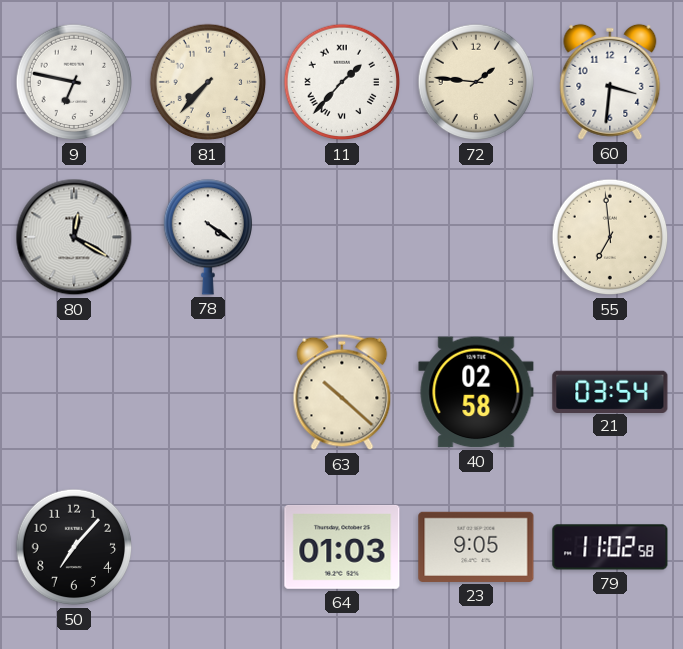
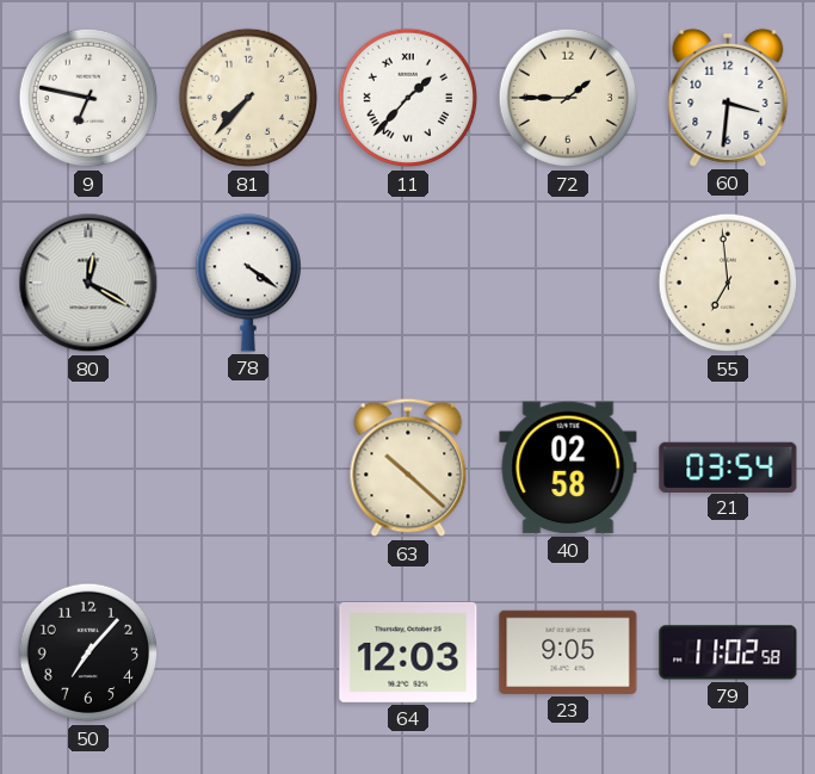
72: 1:46 -> 1:45
64: 01:03 -> 12:03
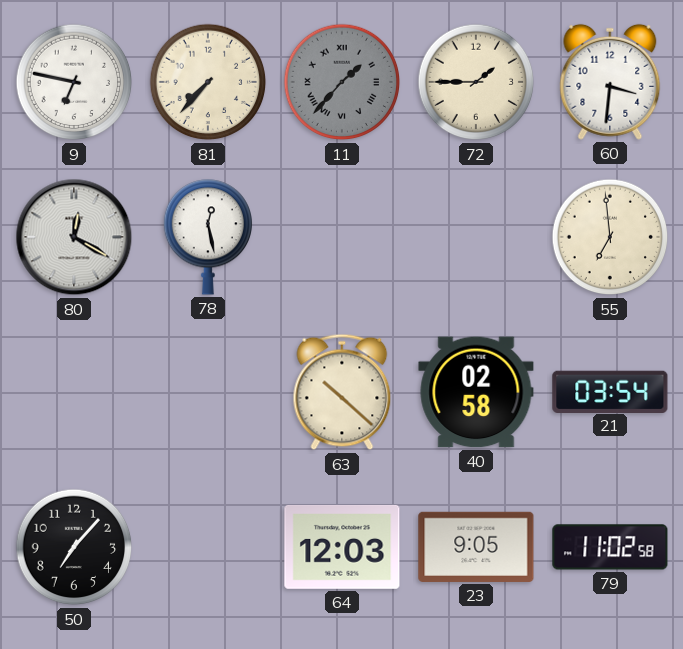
11 dial: white -> grey
78: 4:21 -> 12:28
